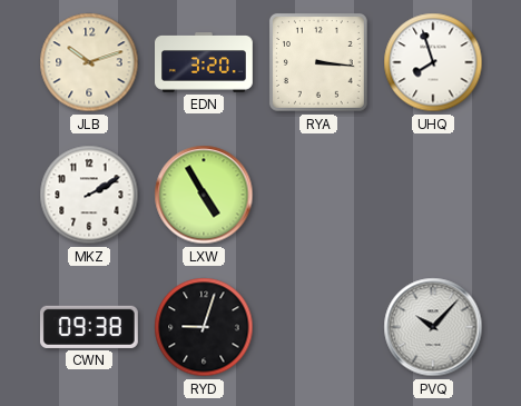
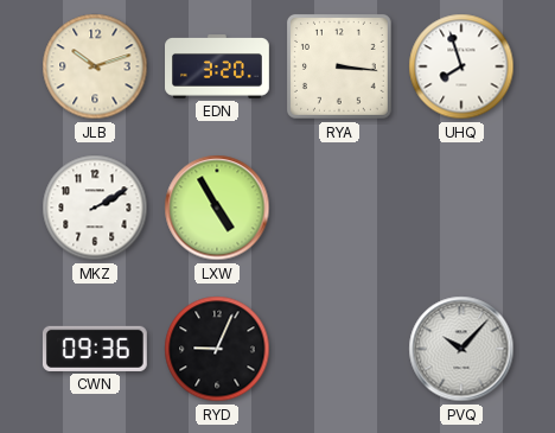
CWN: 09:38 -> 09:36
RYD: 9:03 -> 9:04
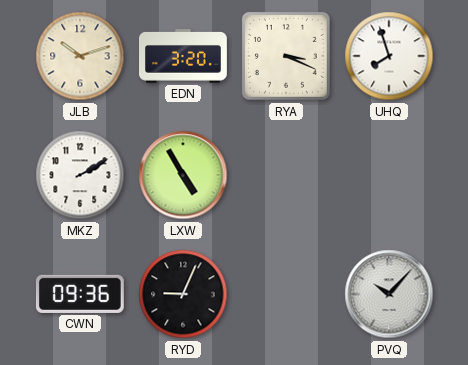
RYA: 3:16 -> 3:19
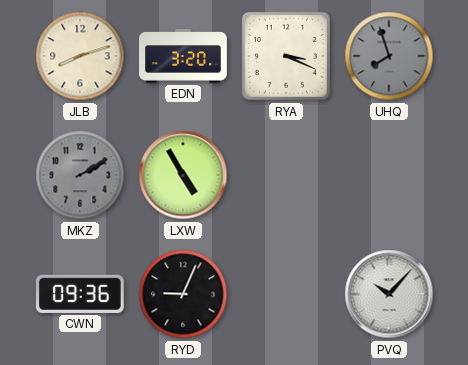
JLB: 10:12 -> 8:12
UHQ dial: white -> grey
MKZ dial: white -> grey
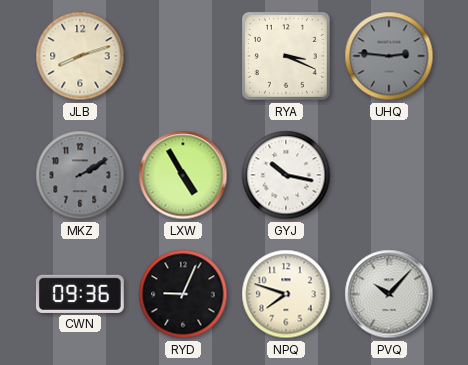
EDN: 3:20 -> none
UHQ: 7:57 -> 2:46
GYJ: none -> 10:17
NPQ: none -> 7:48
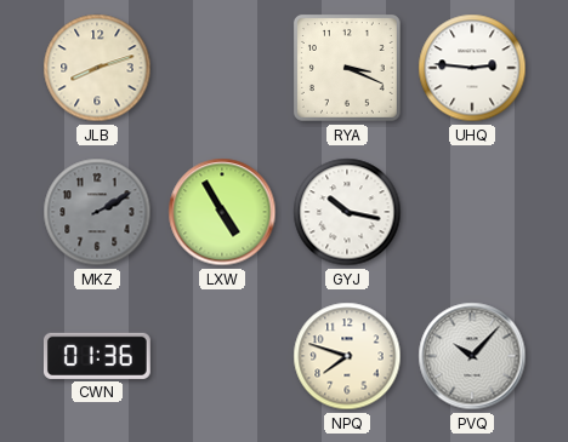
UHQ dial: grey -> white
CWN: 09:36 -> 01:36
RYD: 9:04 -> none
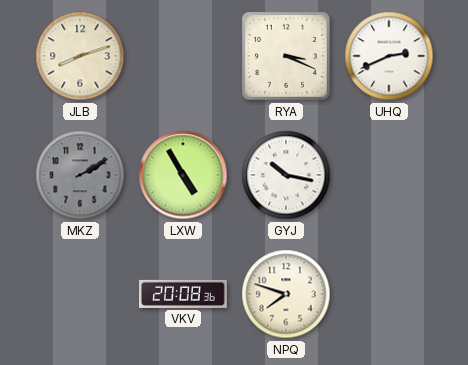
UHQ: 2:46 -> 2:41
CWN: 01:36 -> none
VKV: none -> 20:08
PVQ: 10:07 -> none
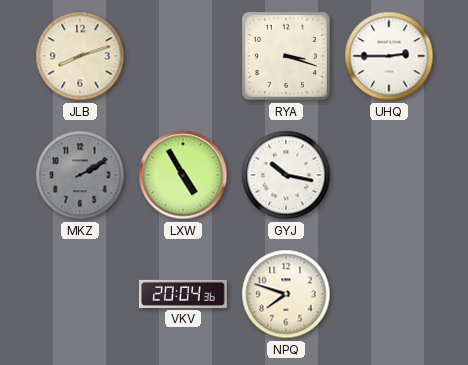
RYA: 3:19 -> 3:18
UHQ: 2:41 -> 2:45
VKV: 20:08 -> 20:04
